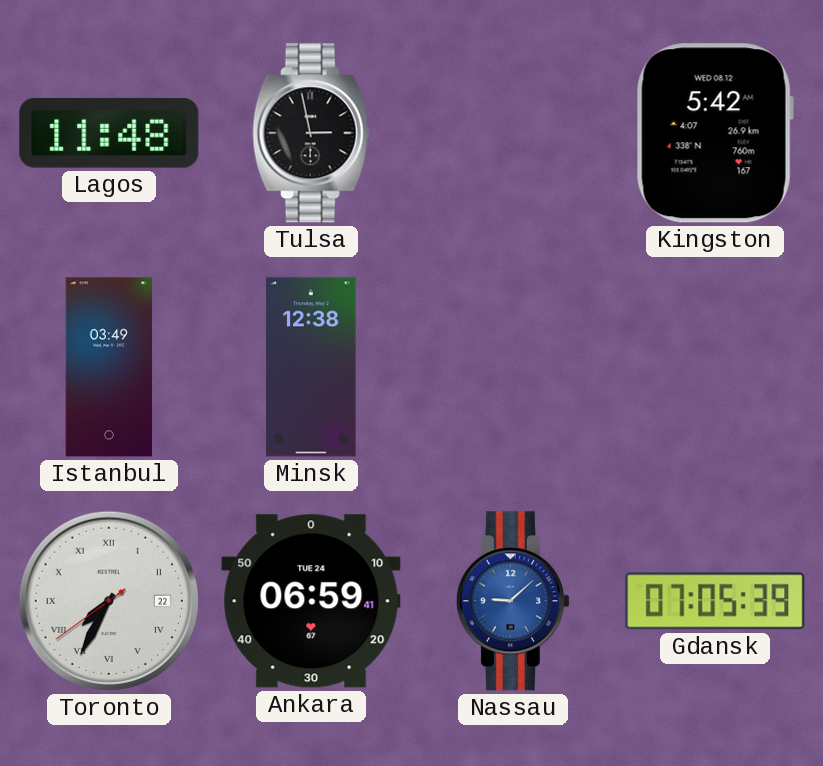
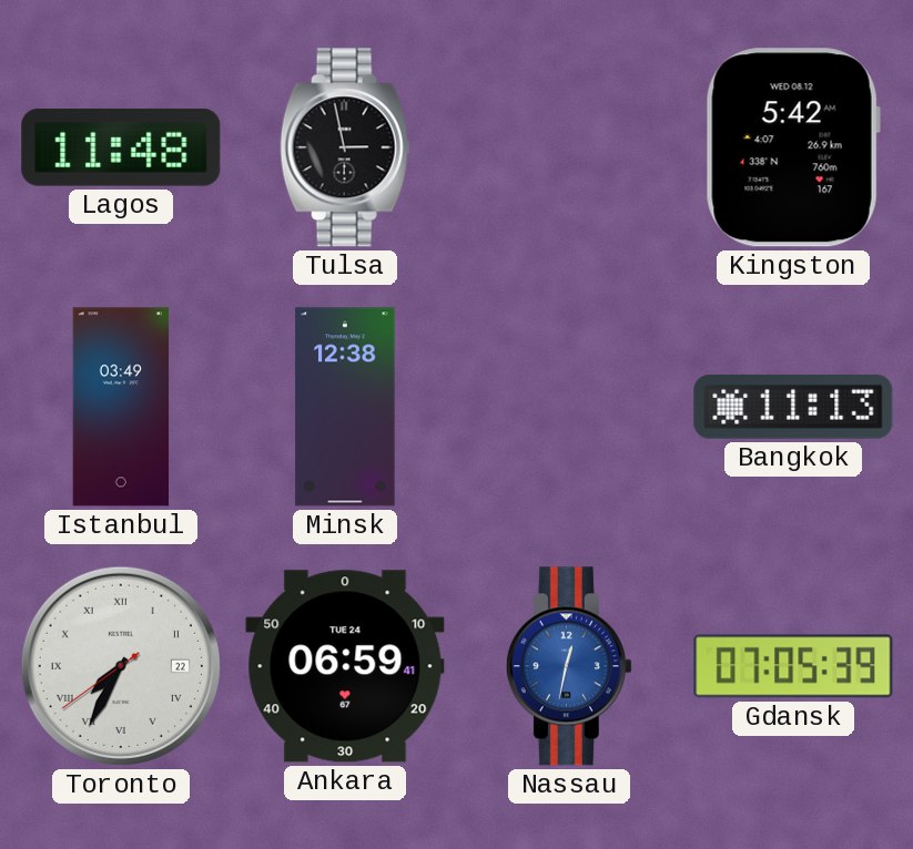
Bangkok: none -> 11:13
Nassau: 9:08 -> 12:32
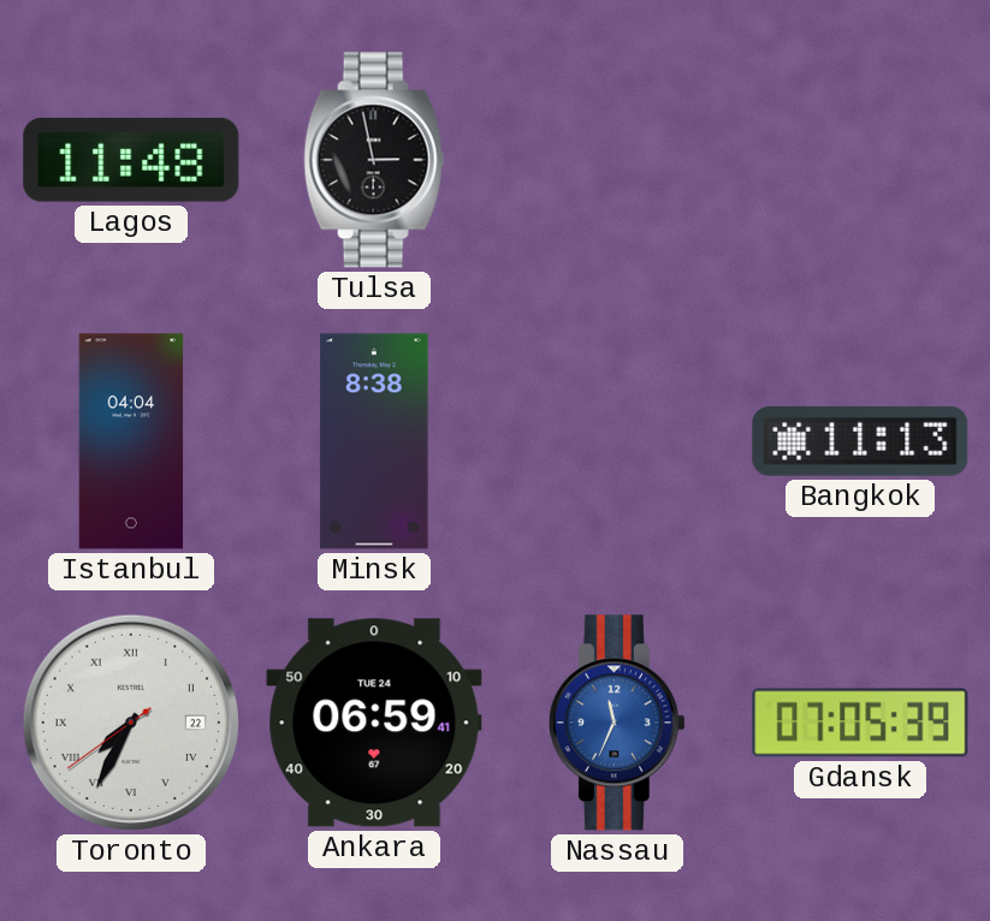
Kingston: 5:42 -> none
Istanbul: 03:49 -> 04:04
Minsk: 12:38 -> 8:38
Nassau: 12:32 -> 11:34
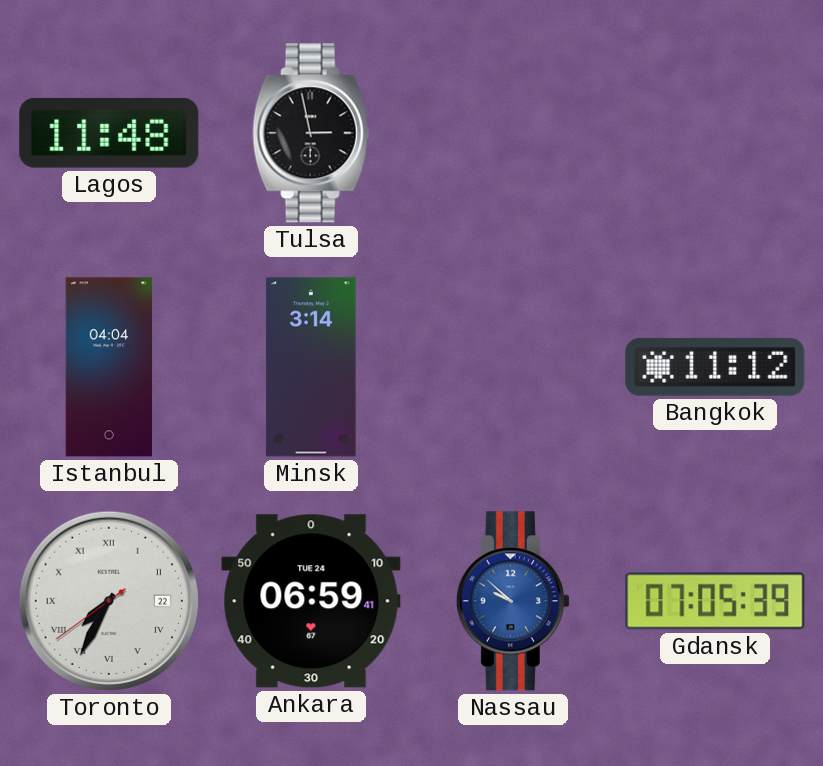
Minsk: 8:38 -> 3:14
Bangkok: 11:13 -> 11:12
Nassau: 11:34 -> 9:52
